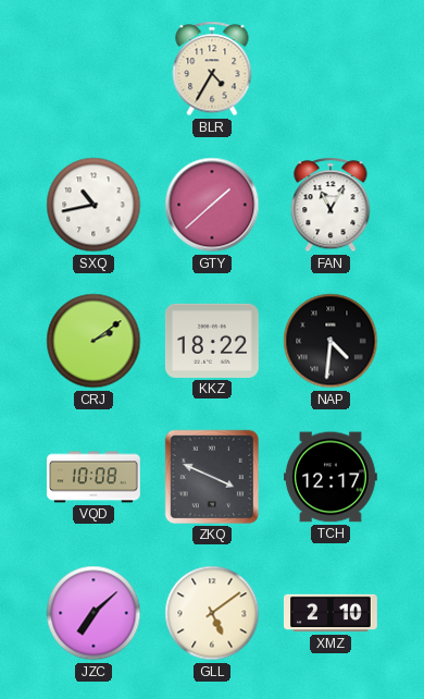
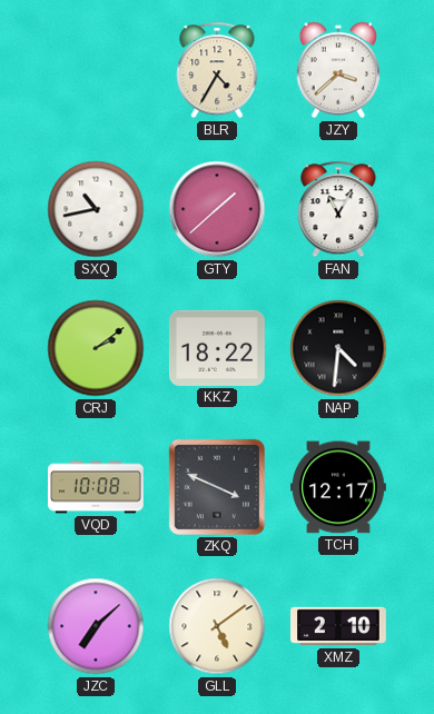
JZY: none -> 3:38
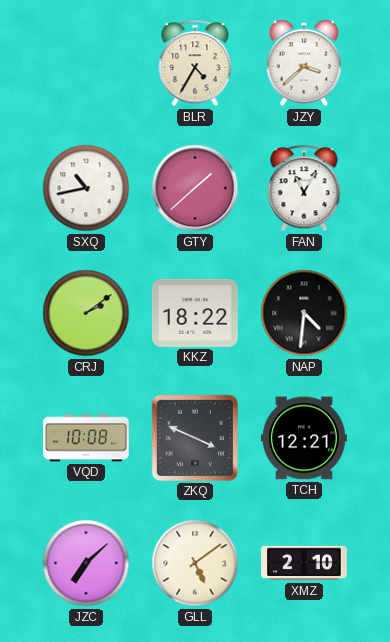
TCH: 12:17 -> 12:21
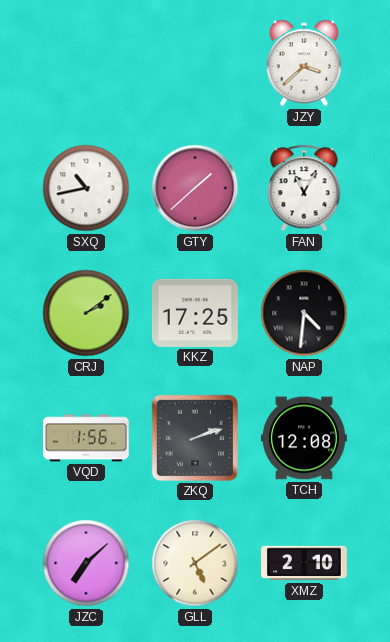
BLR: 4:35 -> none
KKZ: 18:22 -> 17:25
VQD: 10:08 -> 1:56
ZKQ: 3:49 -> 2:12
TCH: 12:21 -> 12:08
